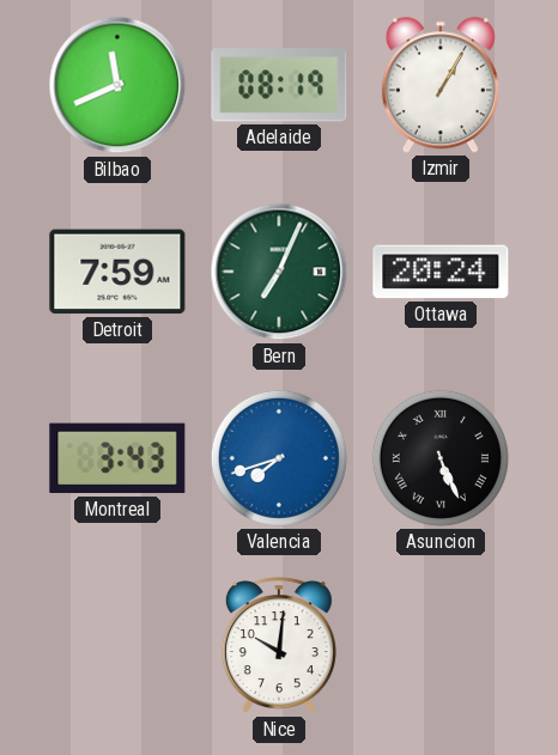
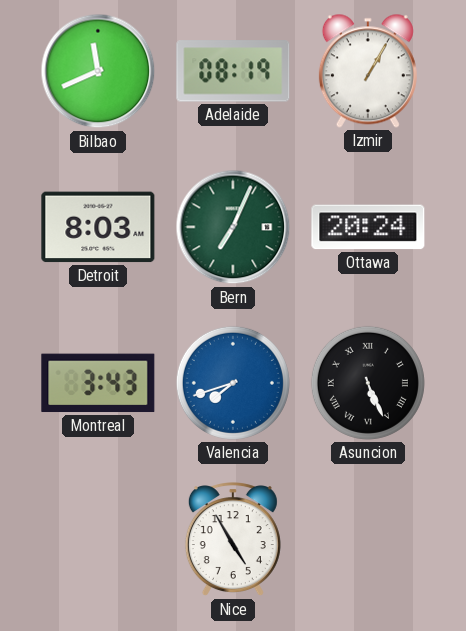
Detroit: 7:59 -> 8:03
Nice: 10:01 -> 4:55
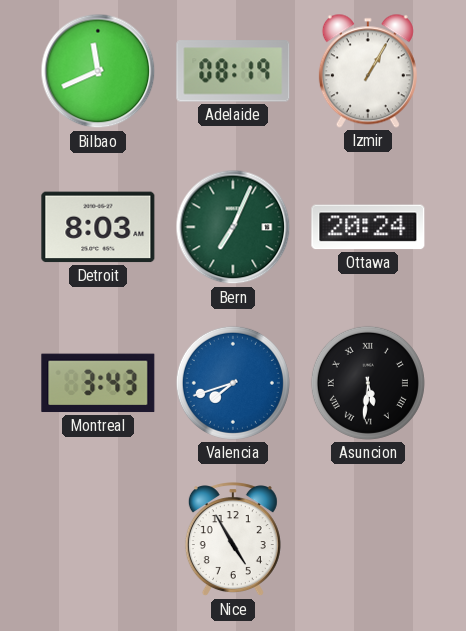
Asuncion: 5:26 -> 5:31
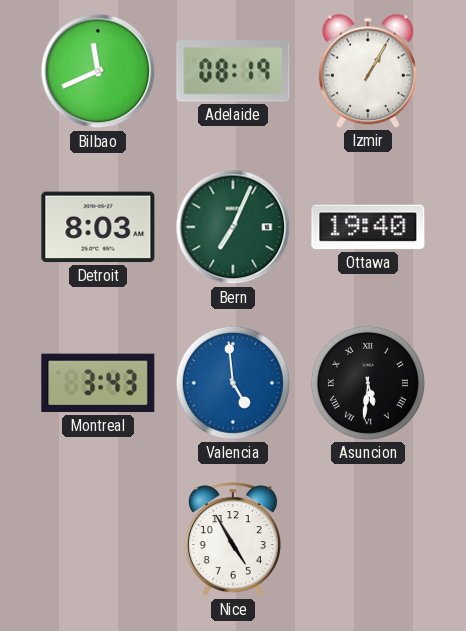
Ottawa: 20:24 -> 19:40
Valencia: 7:42 -> 4:59
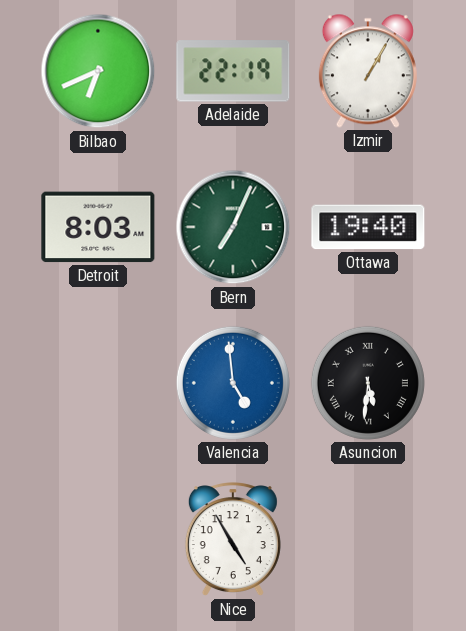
Bilbao: 11:41 -> 6:41
Adelaide: 08:19 -> 22:19
Montreal: 3:43 -> none
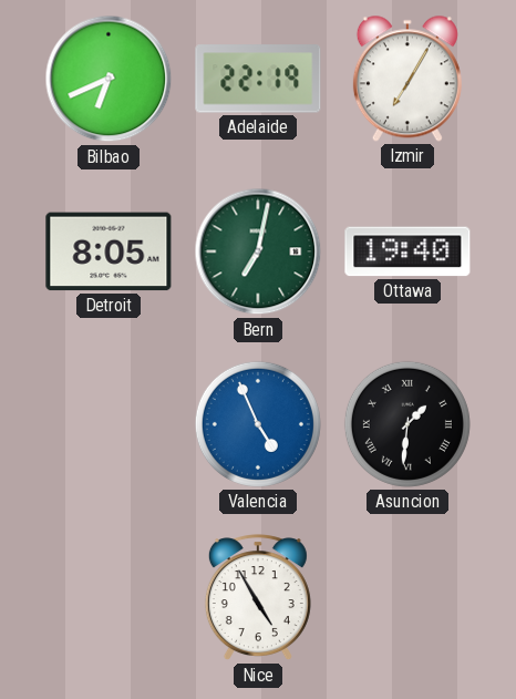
Izmir: 1:05 -> 7:05
Detroit: 8:03 -> 8:05
Bern: 7:04 -> 7:02
Valencia: 4:59 -> 4:56
Asuncion: 5:31 -> 1:31
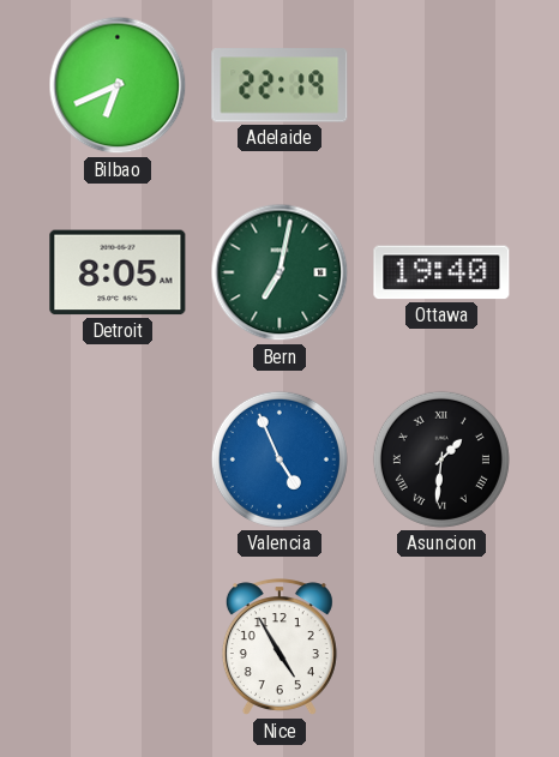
Izmir: 7:05 -> none
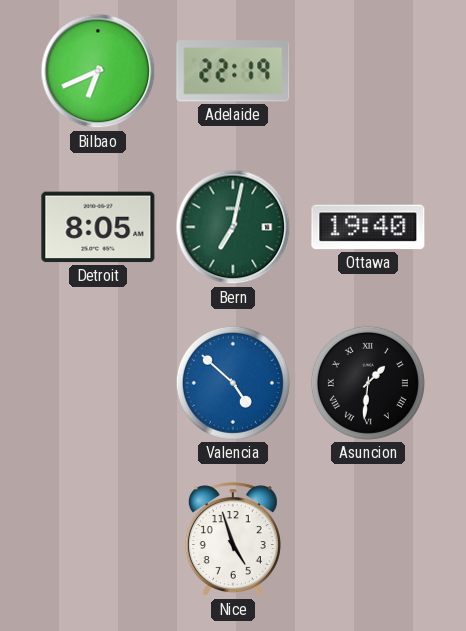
Valencia: 4:56 -> 4:52
Nice: 4:55 -> 4:57
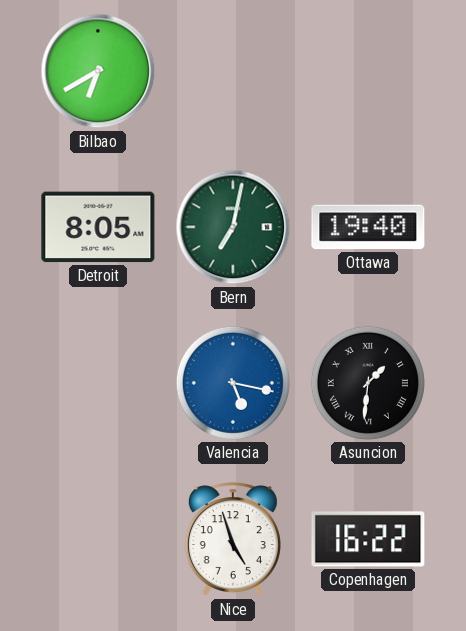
Bilbao: 6:41 -> 6:40
Adelaide: 22:19 -> none
Valencia: 4:52 -> 5:17
Copenhagen: none -> 16:22
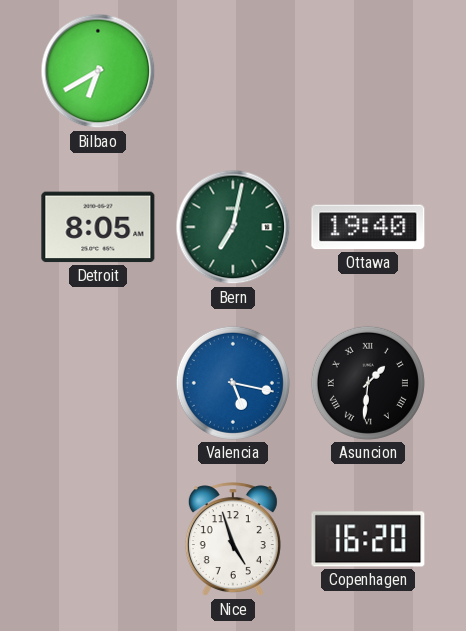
Copenhagen: 16:22 -> 16:20
